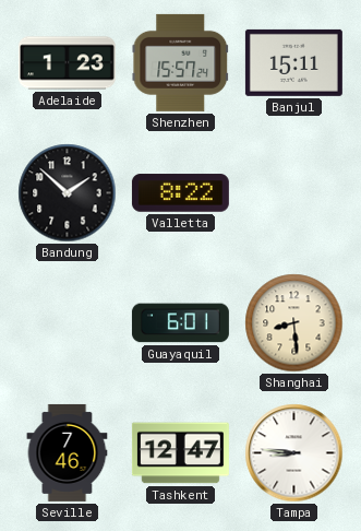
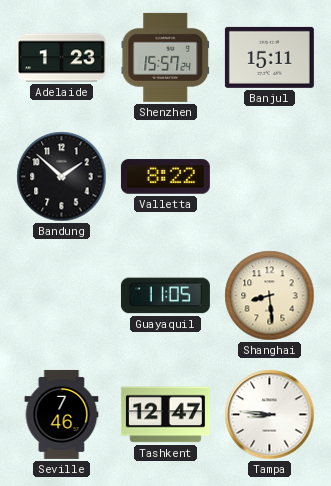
Guayaquil: 6:01 -> 11:05
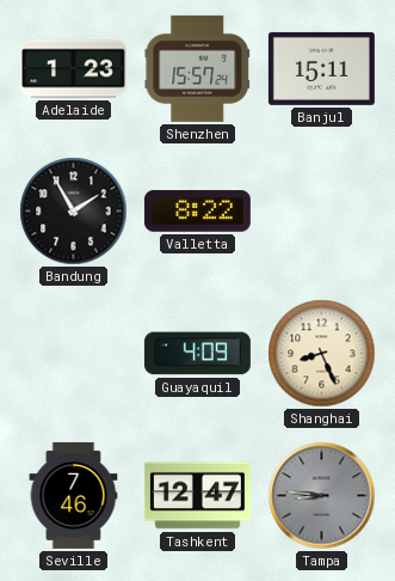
Bandung: 1:52 -> 1:55
Guayaquil: 11:05 -> 4:09
Shanghai: 8:29 -> 8:26
Tampa dial: white -> grey
